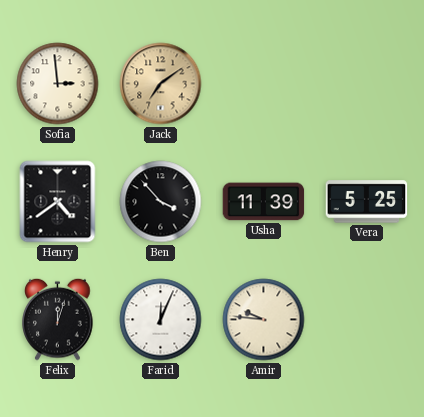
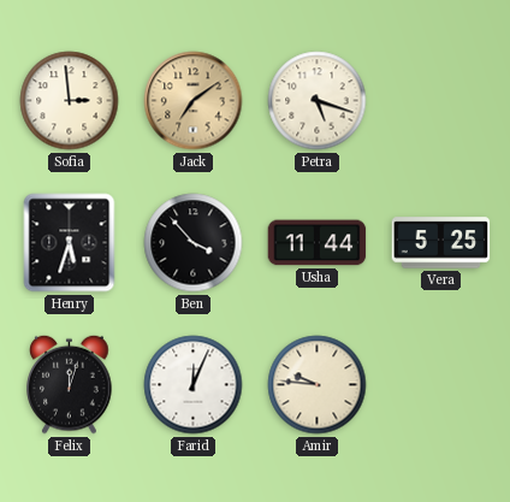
Petra: none -> 5:18
Henry: 4:39 -> 5:33
Usha: 11:39 -> 11:44
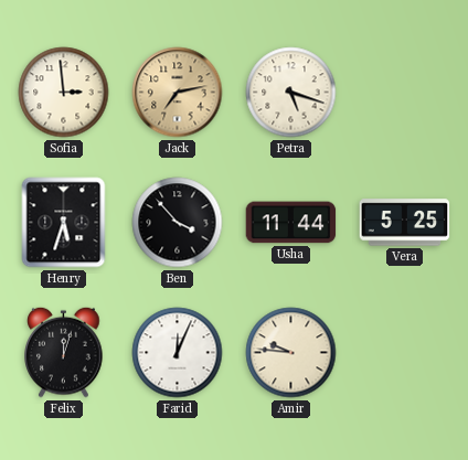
Jack: 7:09 -> 7:13
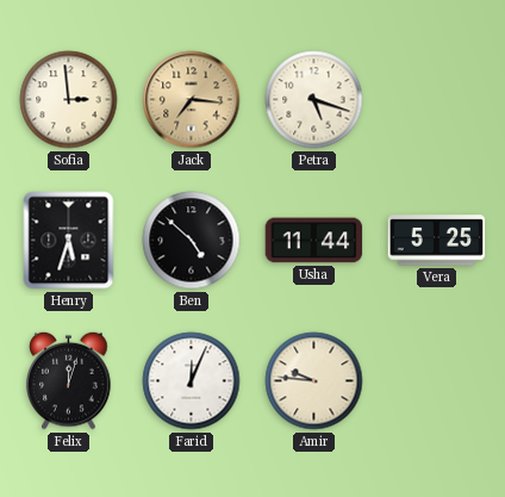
Jack: 7:13 -> 7:16
Ben: 3:53 -> 4:52
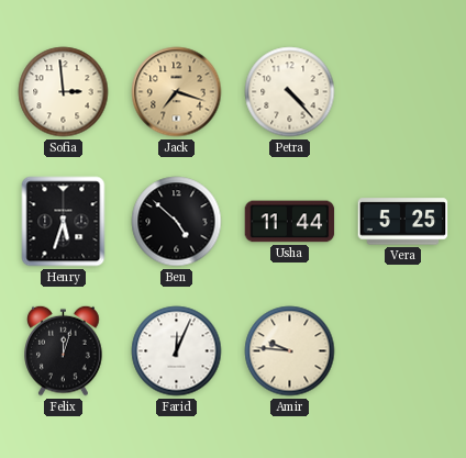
Jack: 7:16 -> 7:18
Petra: 5:18 -> 4:23
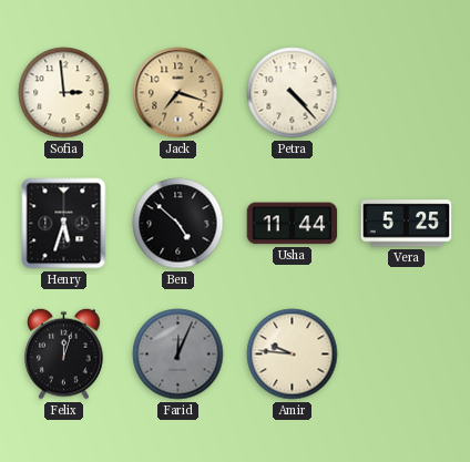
Farid dial: white -> grey
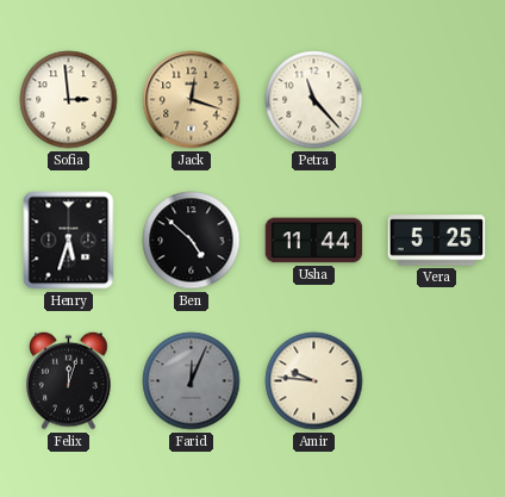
Jack: 7:18 -> 12:18
Petra: 4:23 -> 11:23
